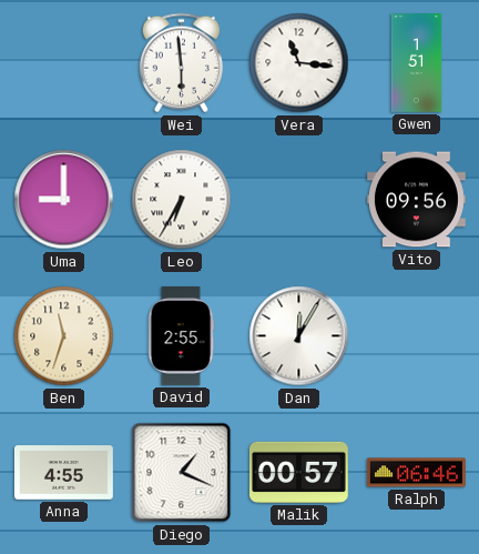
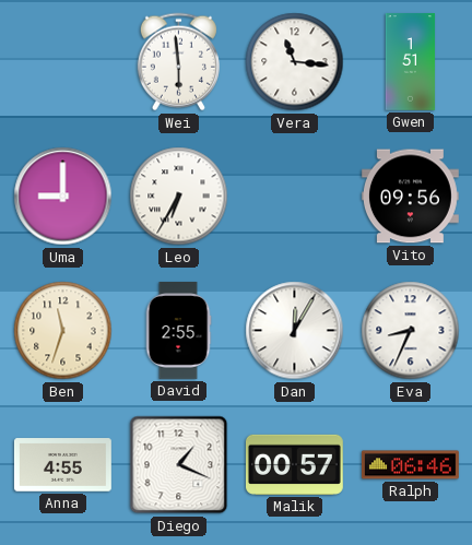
Eva: none -> 8:34
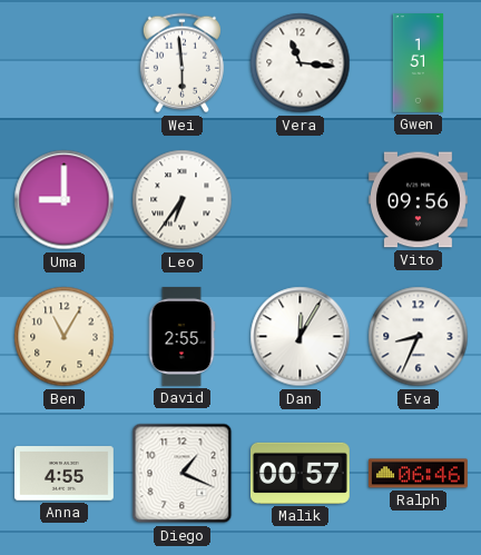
Leo: 6:35 -> 6:36
Ben: 11:33 -> 11:05
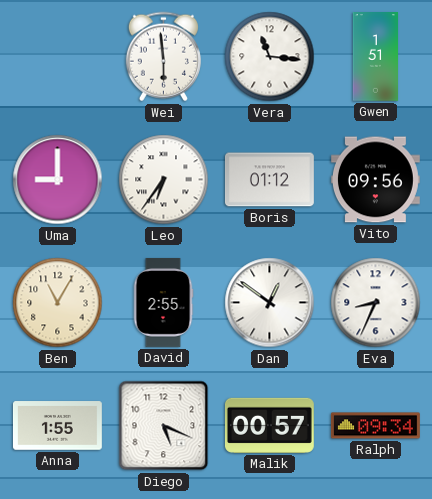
Boris: none -> 01:12
Dan: 12:05 -> 12:51
Anna: 4:55 -> 1:55
Diego: 1:19 -> 5:19
Ralph: 06:46 -> 09:34
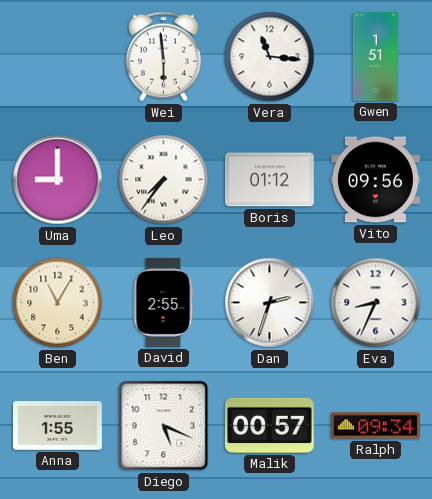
Leo: 6:36 -> 7:36
Dan: 12:51 -> 2:33
